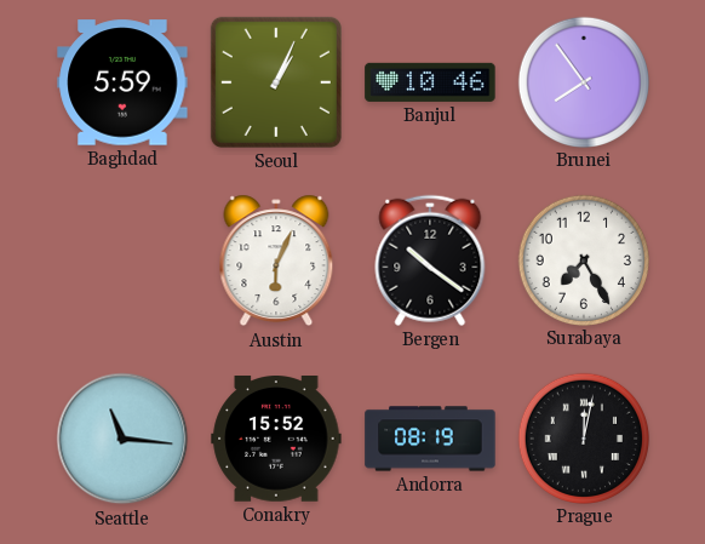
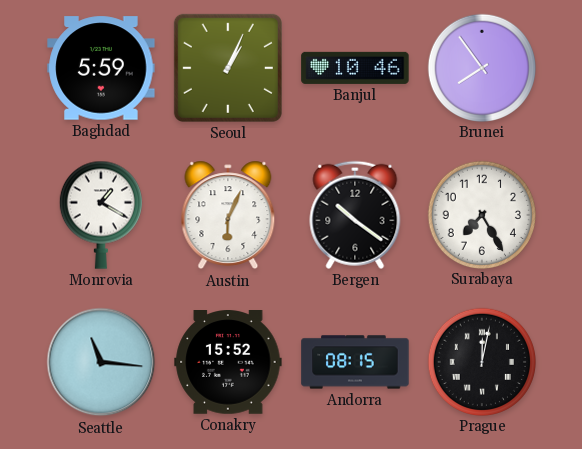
Monrovia: none -> 1:20
Andorra: 08:19 -> 08:15
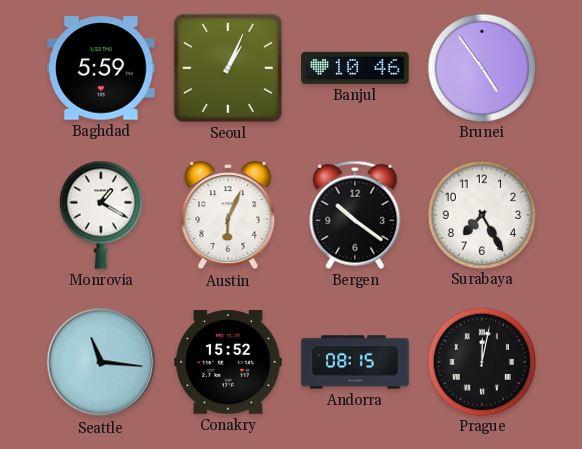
Brunei: 7:54 -> 4:54
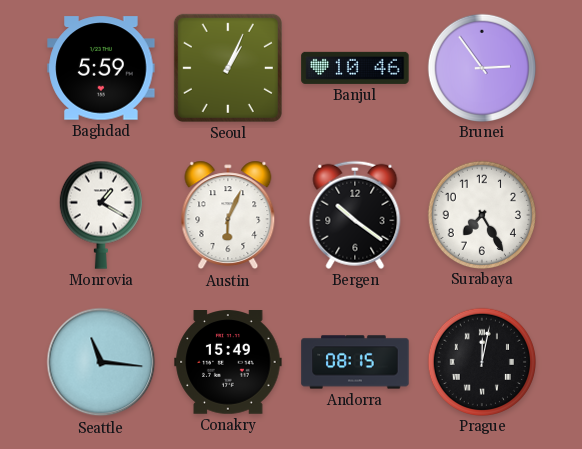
Brunei: 4:54 -> 2:54
Conakry: 15:52 -> 15:49
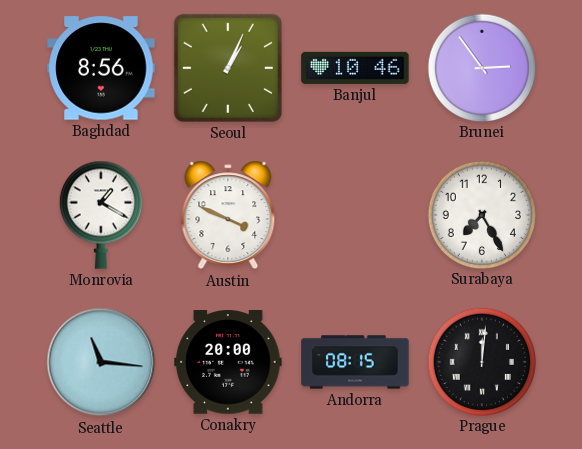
Baghdad: 5:59 -> 8:56
Austin: 6:04 -> 3:49
Bergen: 10:21 -> none
Conakry: 15:49 -> 20:00
Prague: 12:02 -> 12:01
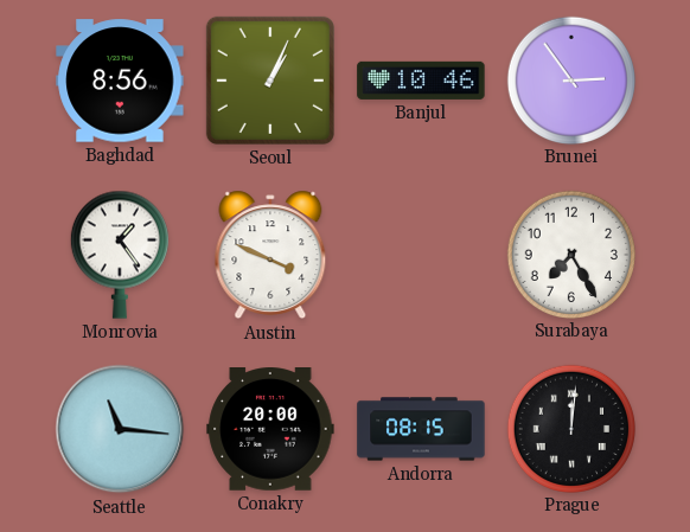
Monrovia: 1:20 -> 1:24
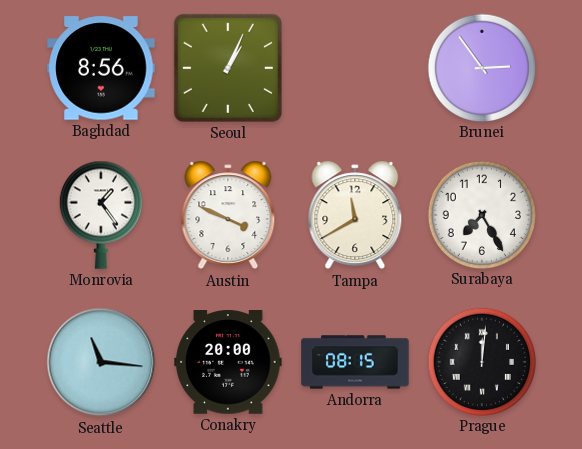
Banjul: 10:46 -> none
Tampa: none -> 11:40
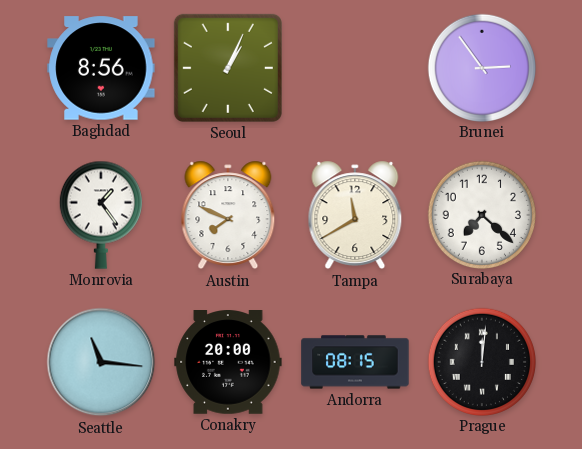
Austin: 3:49 -> 7:49
Surabaya: 7:25 -> 7:22
